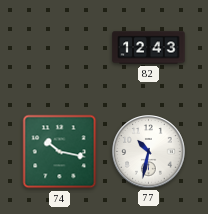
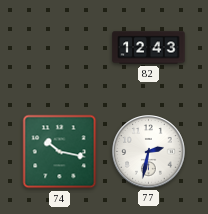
77: 10:32 -> 2:32
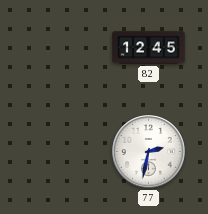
82: 12:43 -> 12:45
74: 10:17 -> none
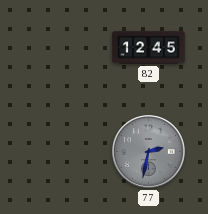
77 dial: white -> grey
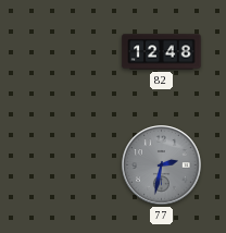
82: 12:45 -> 12:48
